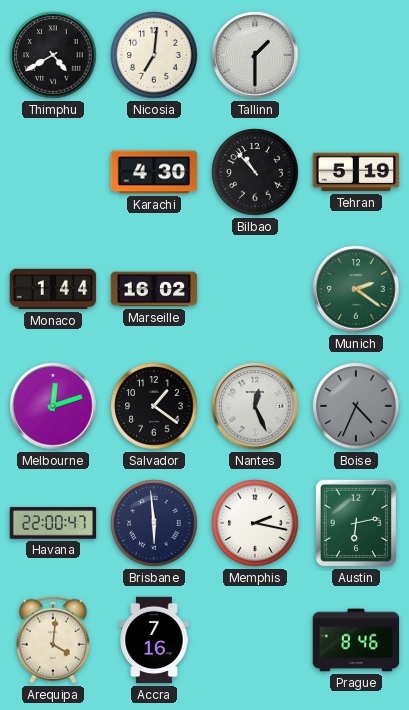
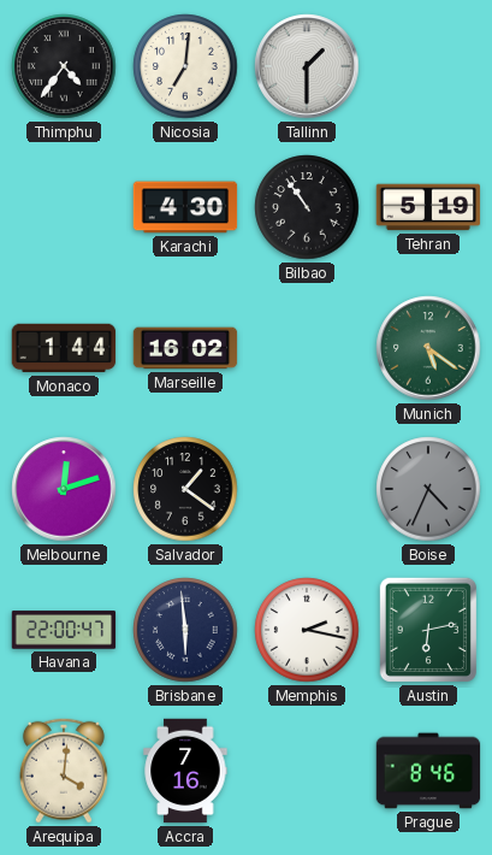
Thimphu: 4:40 -> 4:36
Bilbao: 10:53 -> 10:54
Munich: 2:21 -> 5:21
Nantes: 12:26 -> none
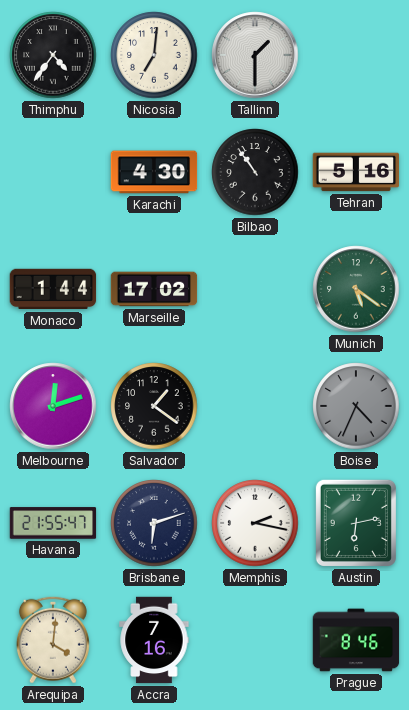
Tehran: 5:19 -> 5:16
Marseille: 16:02 -> 17:02
Havana: 22:00 -> 21:55
Brisbane: 5:59 -> 6:12
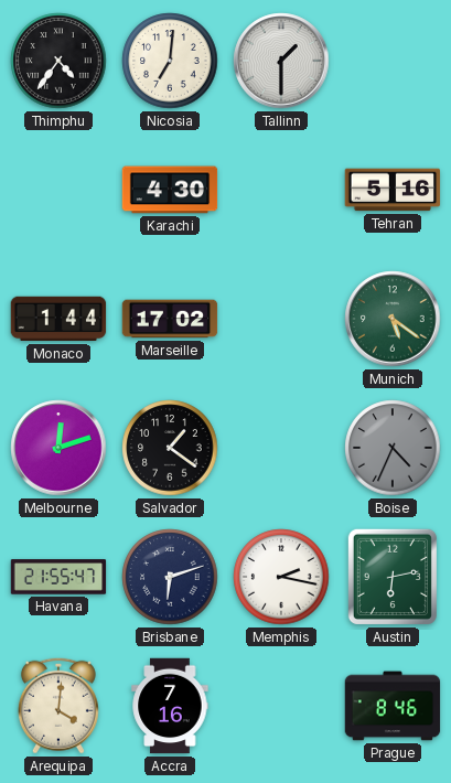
Bilbao: 10:54 -> none
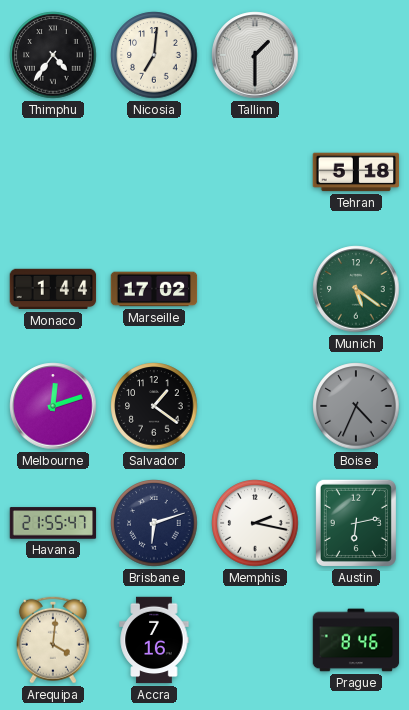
Karachi: 4:30 -> none
Tehran: 5:16 -> 5:18
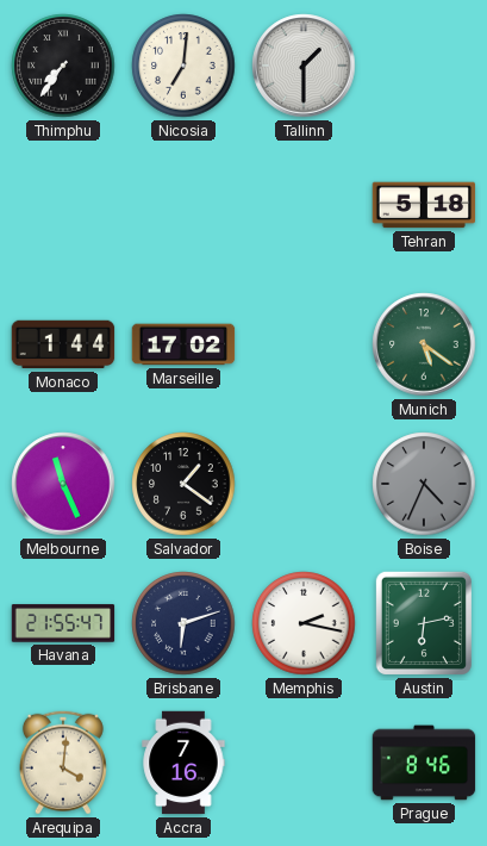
Thimphu: 4:36 -> 7:36
Melbourne: 12:12 -> 11:26
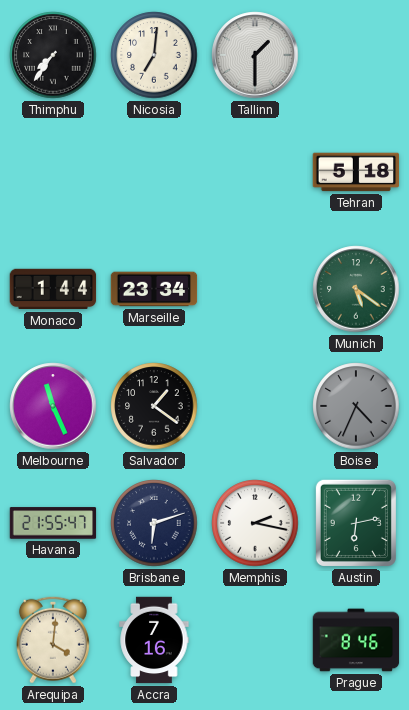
Marseille: 17:02 -> 23:34
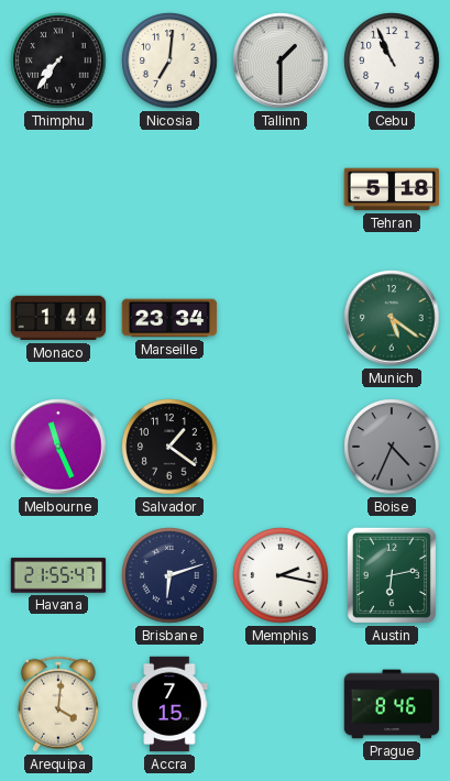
Cebu: none -> 10:56
Accra: 7:16 -> 7:15
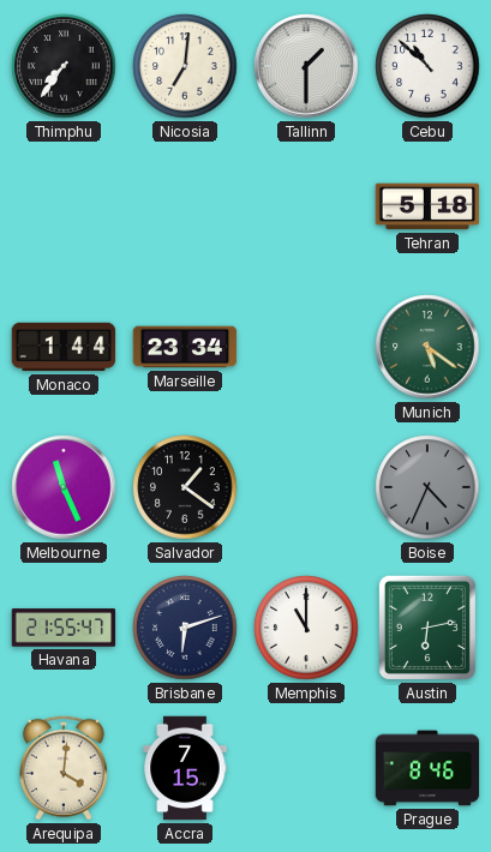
Cebu: 10:56 -> 10:52
Memphis: 2:17 -> 11:00
